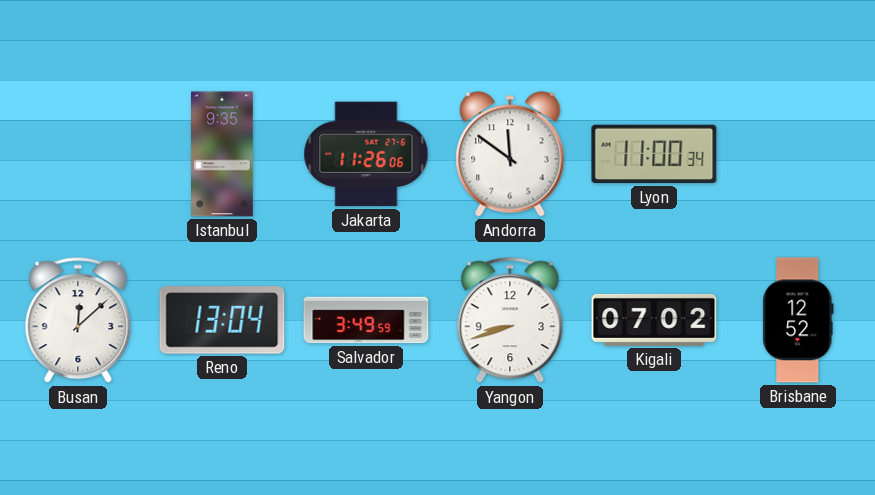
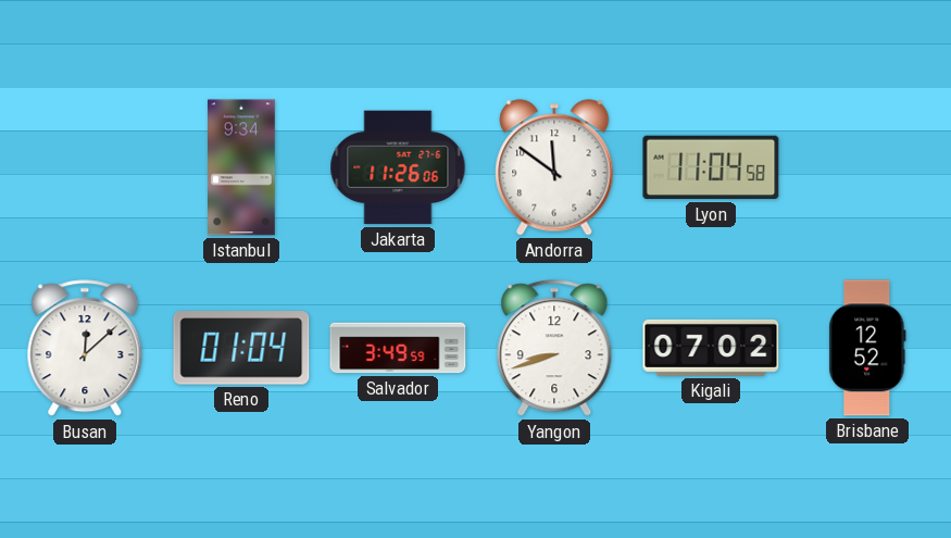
Istanbul: 9:35 -> 9:34
Lyon: 11:00 -> 11:04
Reno: 13:04 -> 01:04
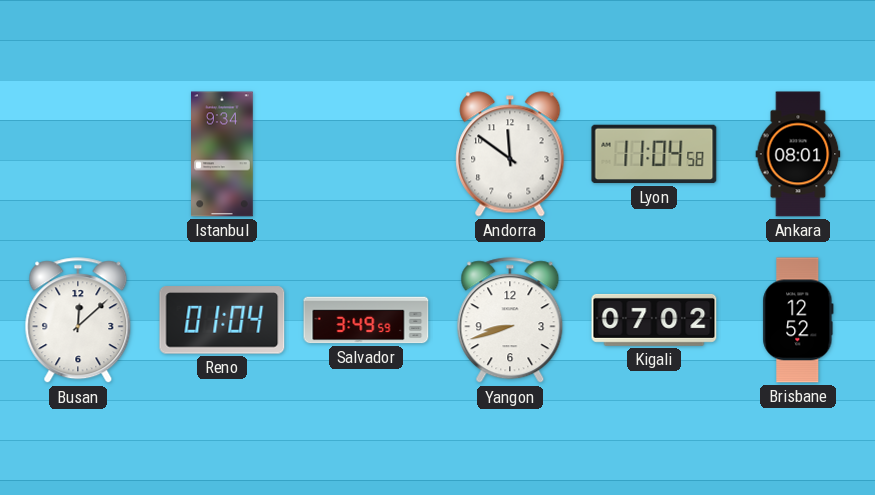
Jakarta: 11:26 -> none
Ankara: none -> 08:01
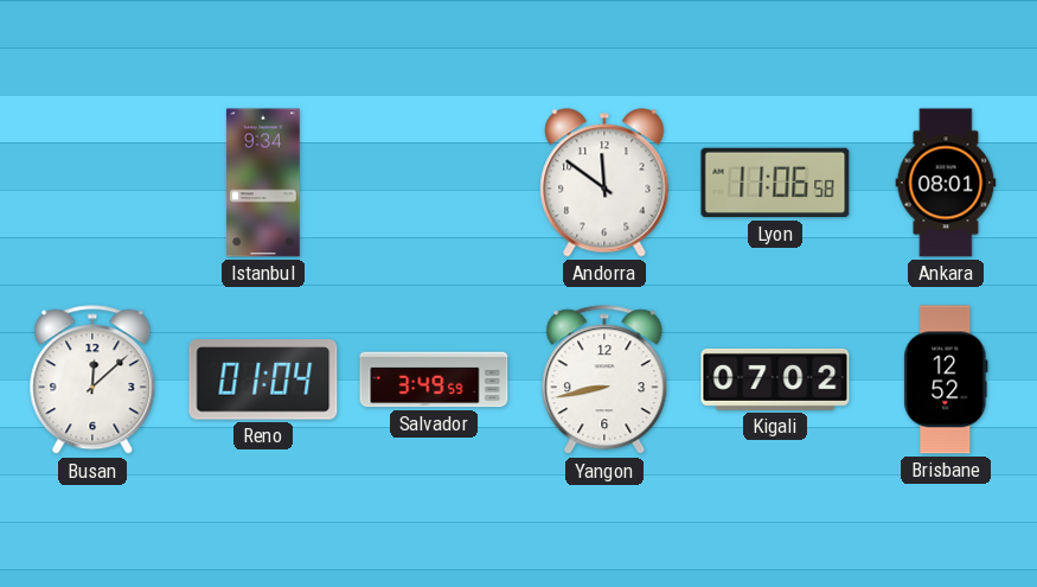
Lyon: 11:04 -> 11:06
Yangon: 8:42 -> 8:43
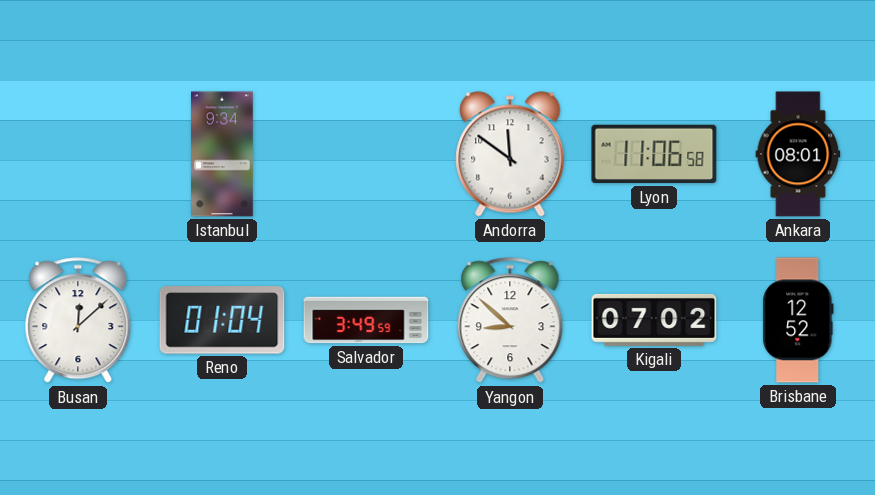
Yangon: 8:43 -> 8:52
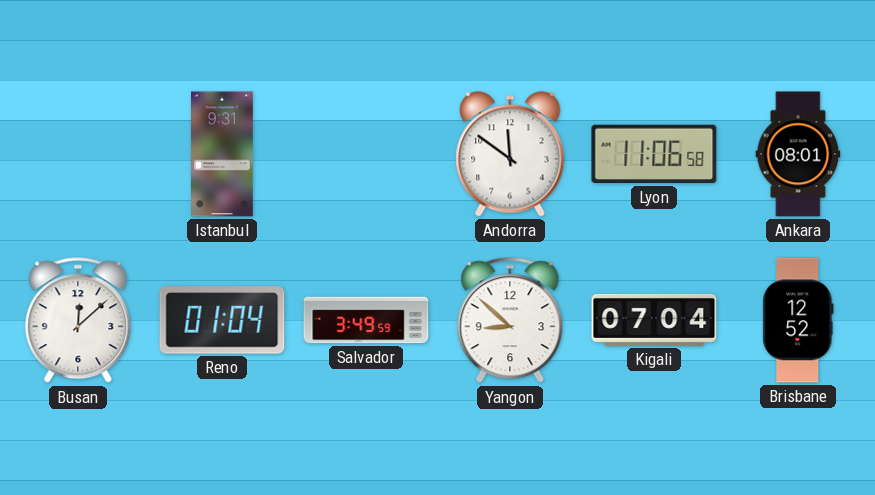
Istanbul: 9:34 -> 9:31
Kigali: 07:02 -> 07:04
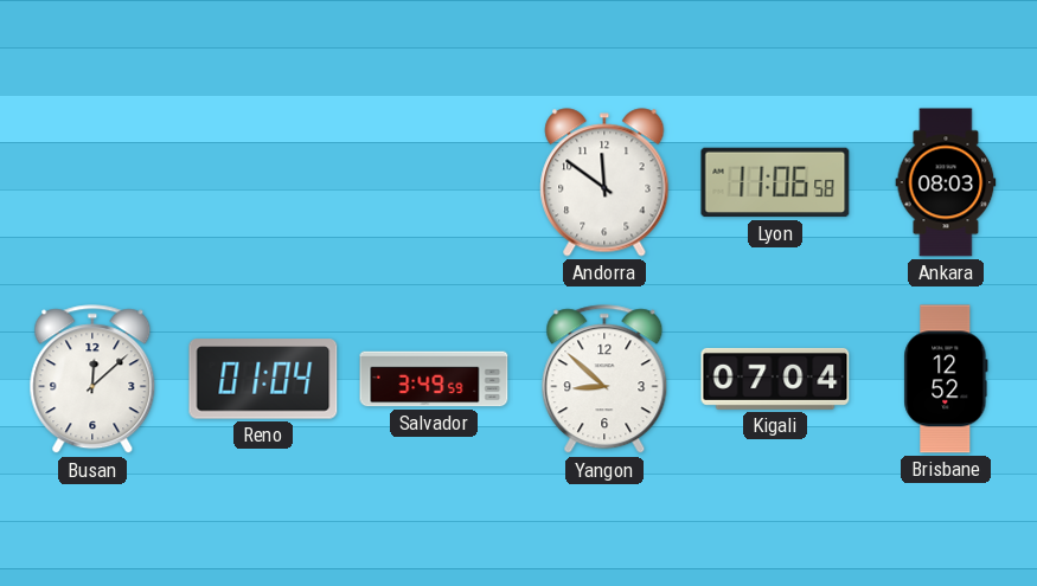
Istanbul: 9:31 -> none
Ankara: 08:01 -> 08:03
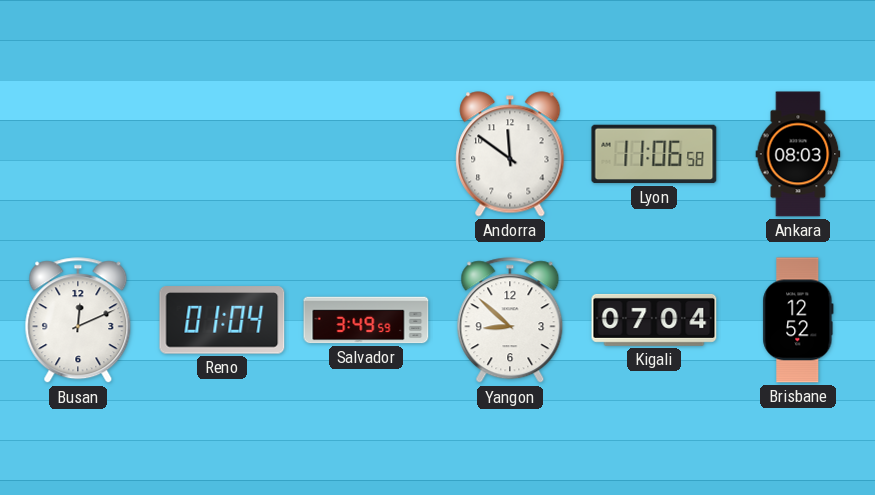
Busan: 12:08 -> 12:11
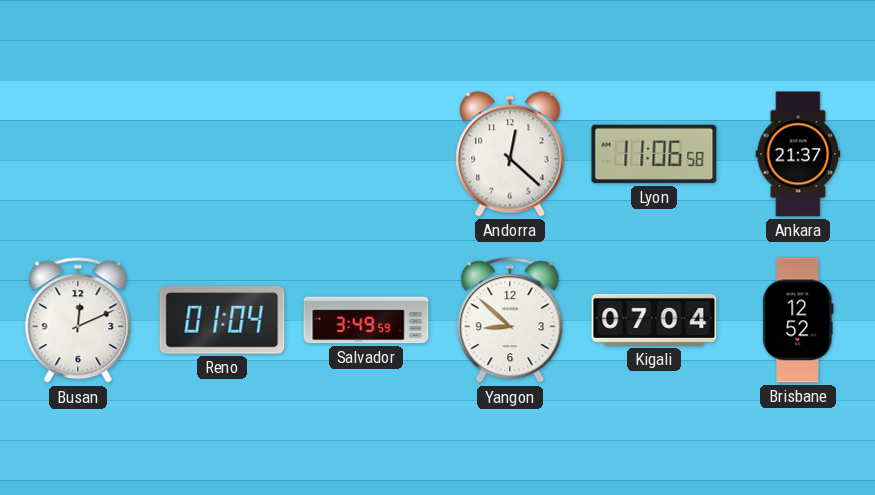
Andorra: 11:51 -> 12:22
Ankara: 08:03 -> 21:37
